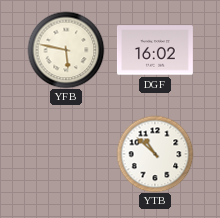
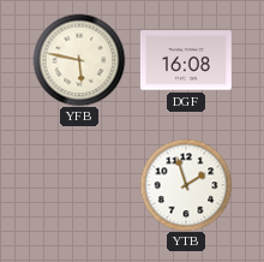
DGF: 16:02 -> 16:08
YTB: 10:52 -> 1:57
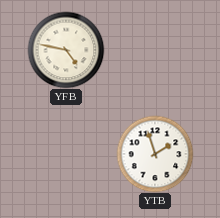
YFB: 5:47 -> 4:47
DGF: 16:08 -> none
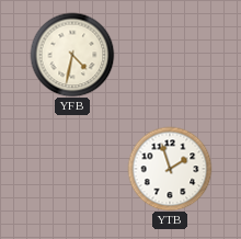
YFB: 4:47 -> 4:32
